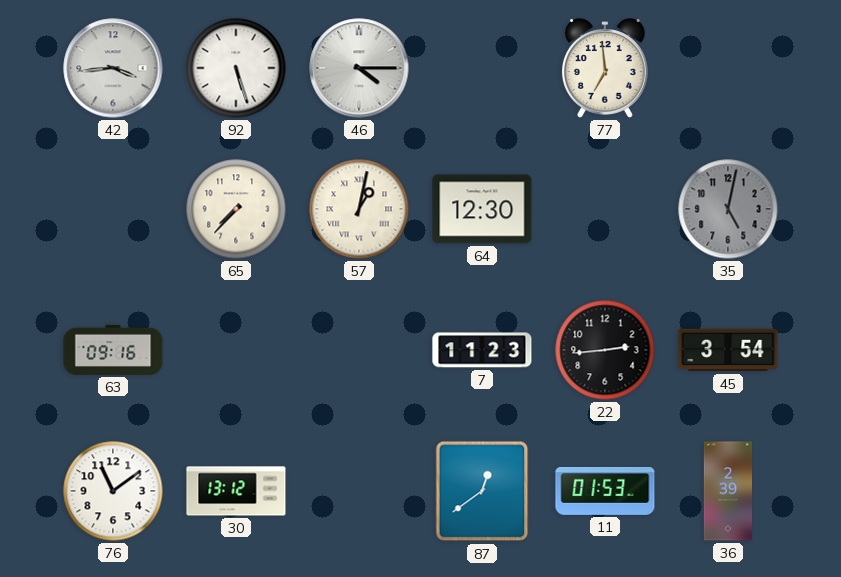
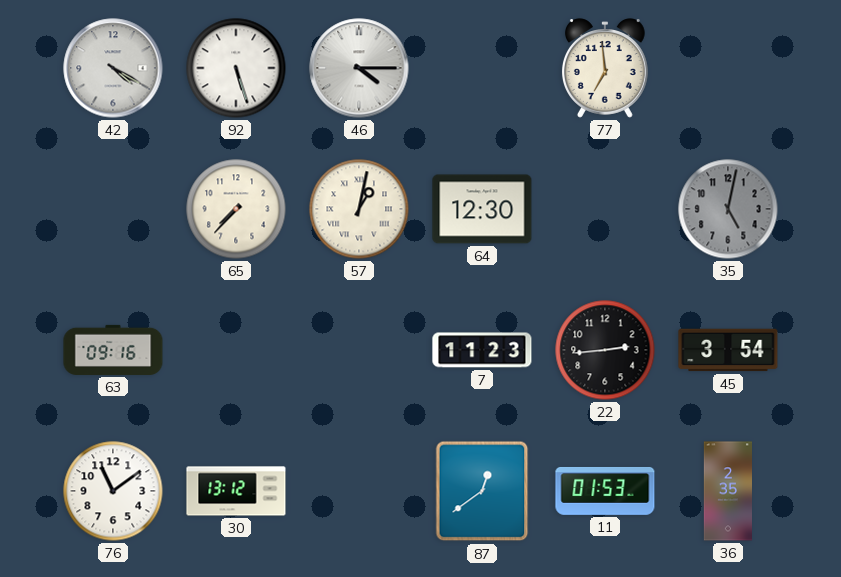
42: 3:44 -> 4:20
36: 2:39 -> 2:35
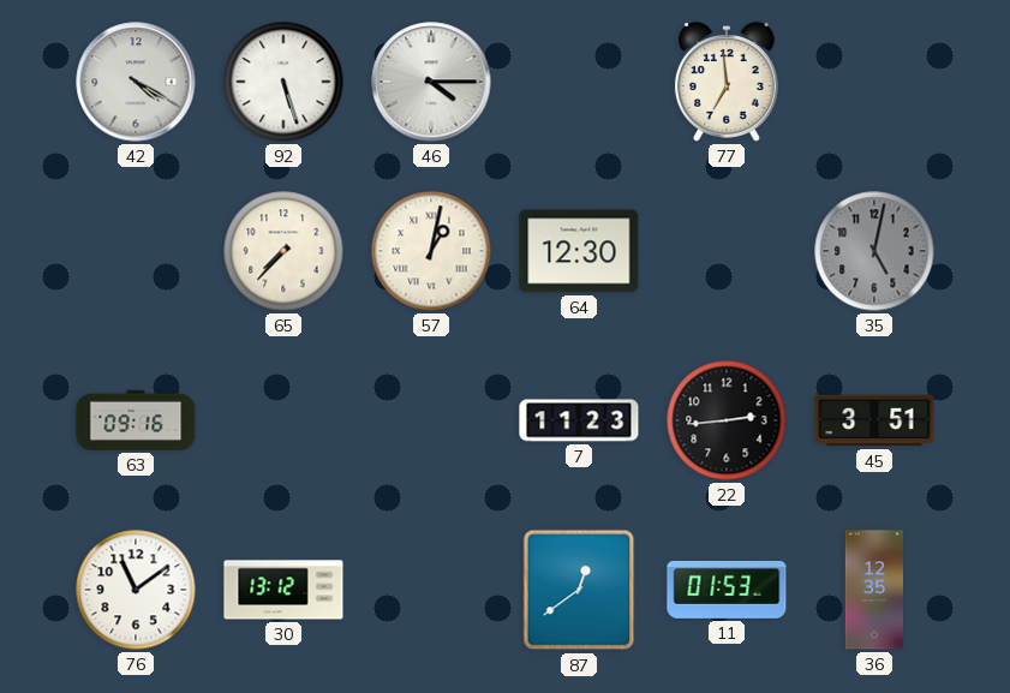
45: 3:54 -> 3:51
36: 2:35 -> 12:35
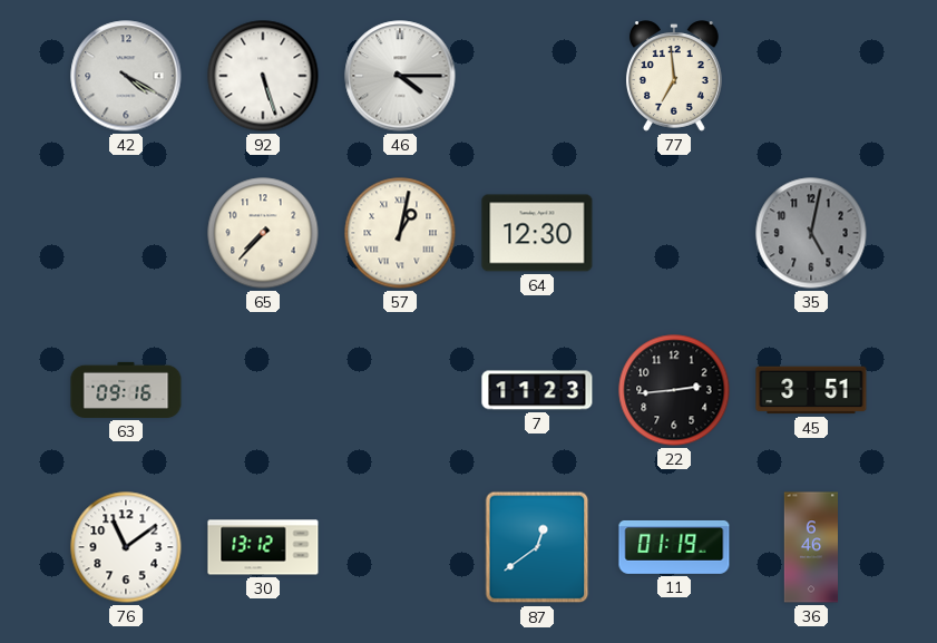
11: 01:53 -> 01:19
36: 12:35 -> 6:46
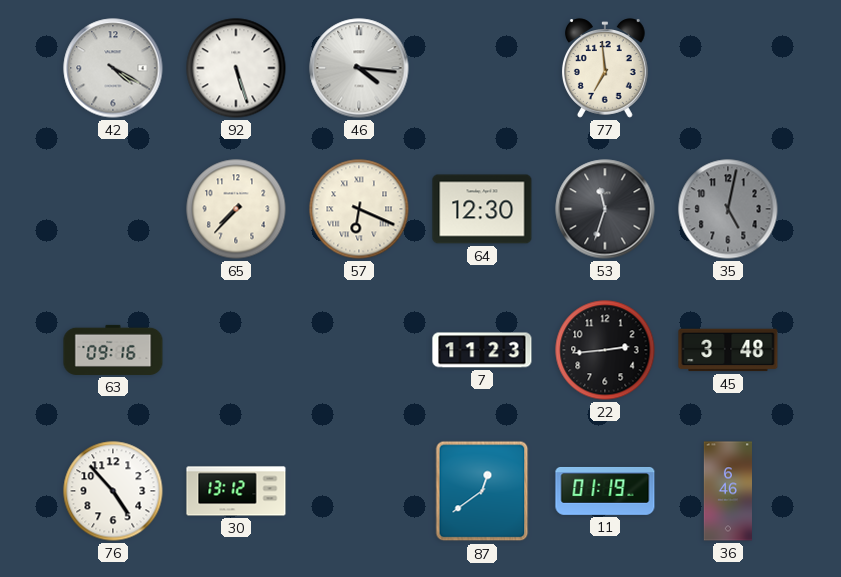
46: 4:15 -> 4:16
57: 1:02 -> 6:19
53: none -> 11:33
45: 3:51 -> 3:48
76: 11:09 -> 4:53
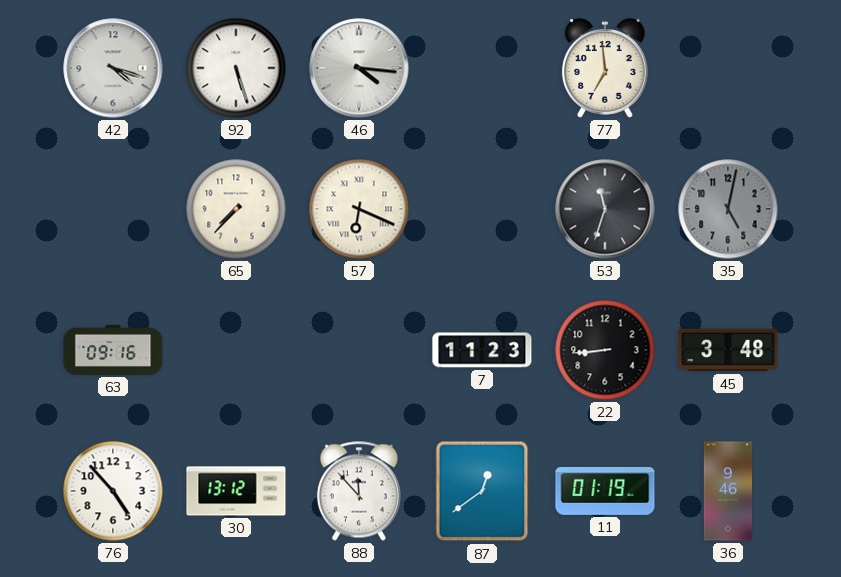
42: 4:20 -> 4:18
64: 12:30 -> none
22: 2:44 -> 8:44
88: none -> 11:53
36: 6:46 -> 9:46
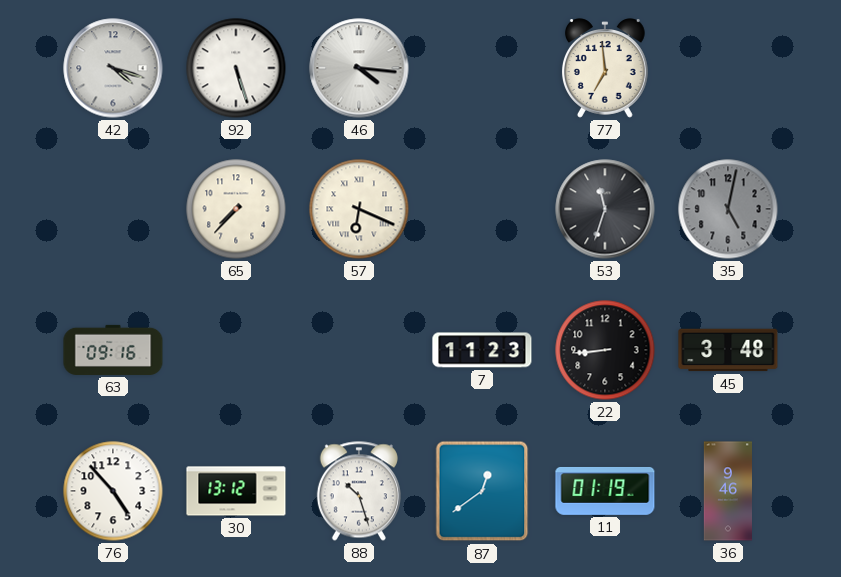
88: 11:53 -> 10:27
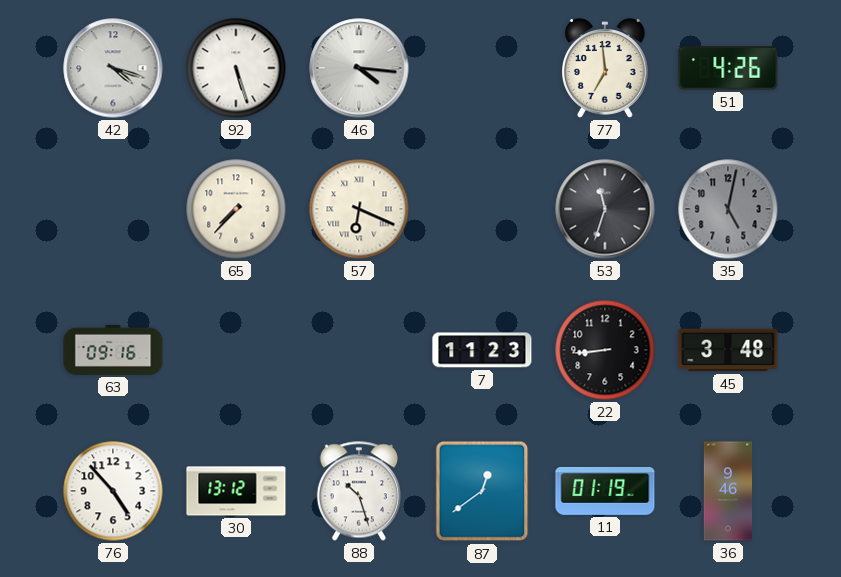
51: none -> 4:26
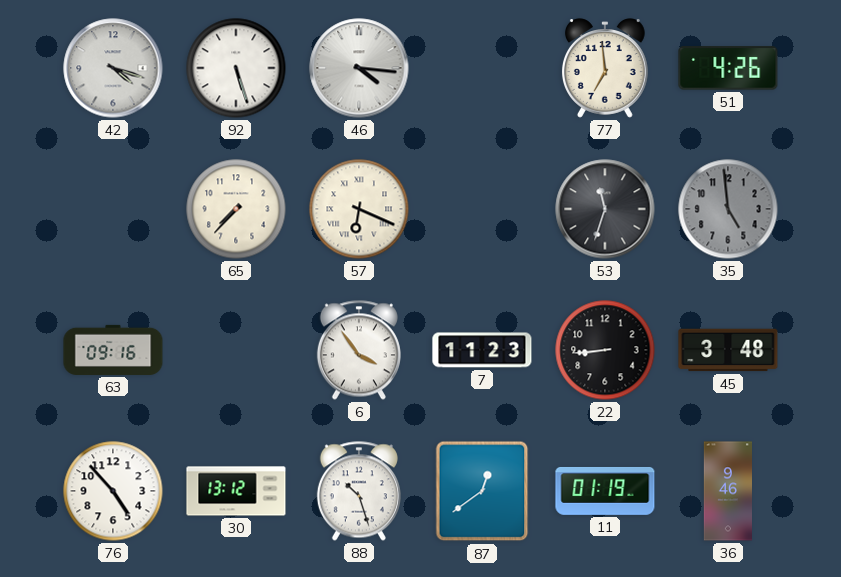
35: 5:02 -> 4:59
6: none -> 3:54
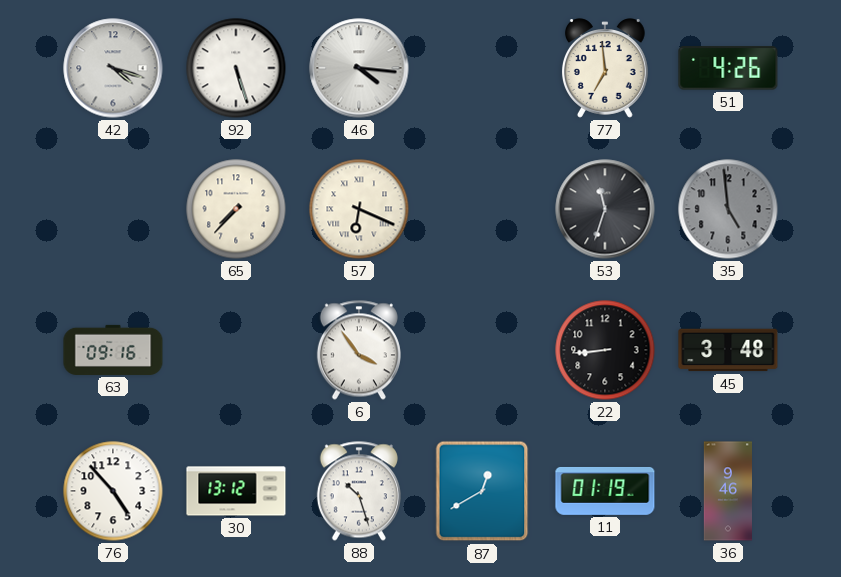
7: 11:23 -> none
87: 12:39 -> 12:40
